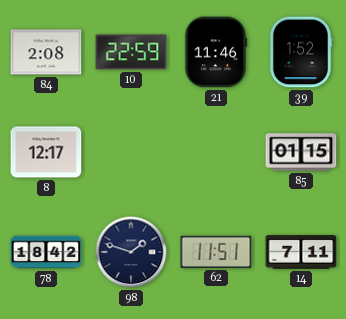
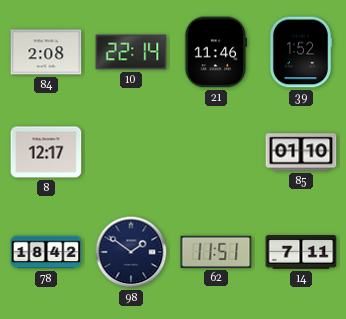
10: 22:59 -> 22:14
85: 01:15 -> 01:10
98: 1:48 -> 1:51
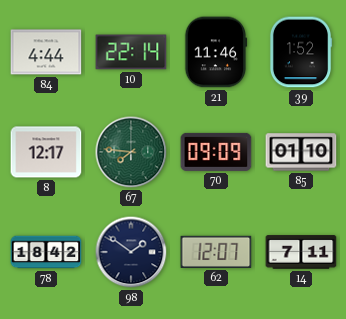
84: 2:08 -> 4:44
67: none -> 7:46
70: none -> 09:09
62: 11:51 -> 12:07
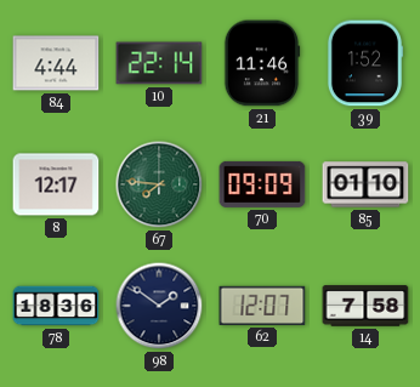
78: 18:42 -> 18:36
14: 7:11 -> 7:58
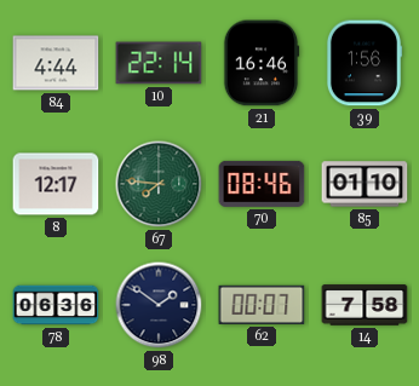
21: 11:46 -> 16:46
39: 1:52 -> 1:56
70: 09:09 -> 08:46
78: 18:36 -> 06:36
62: 12:07 -> 00:07
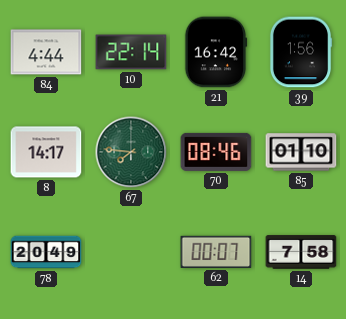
21: 16:46 -> 16:42
8: 12:17 -> 14:17
78: 06:36 -> 20:49
98: 1:51 -> none
